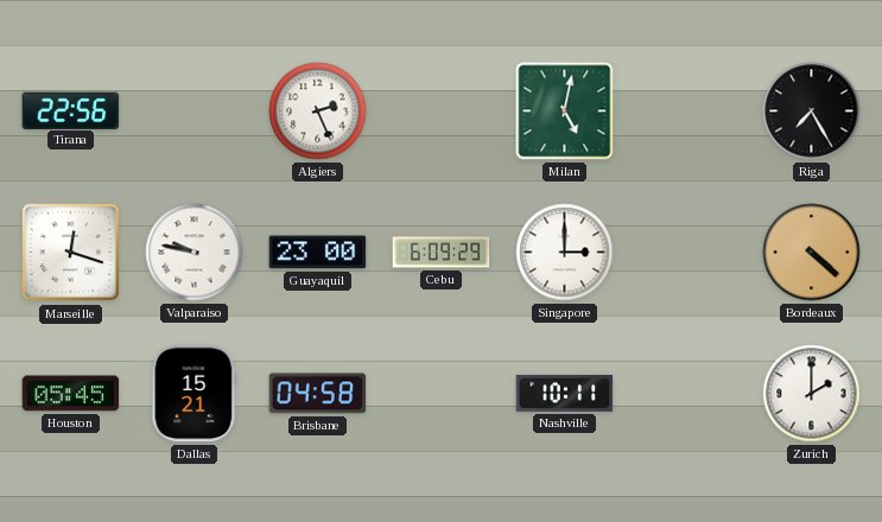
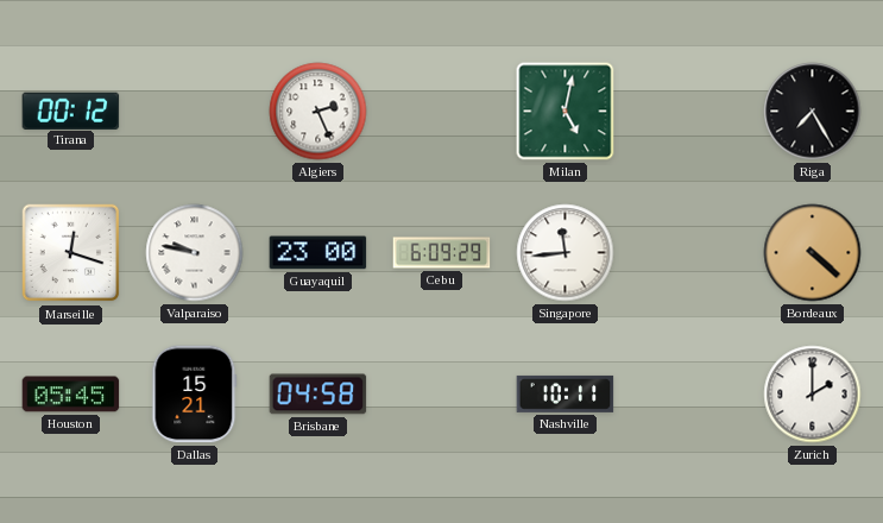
Tirana: 22:56 -> 00:12
Singapore: 3:00 -> 11:44
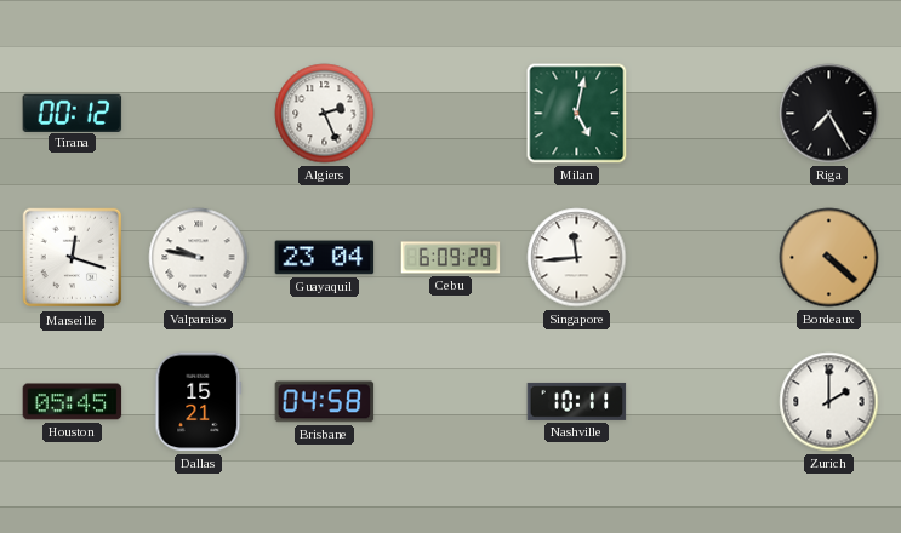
Guayaquil: 23:00 -> 23:04
